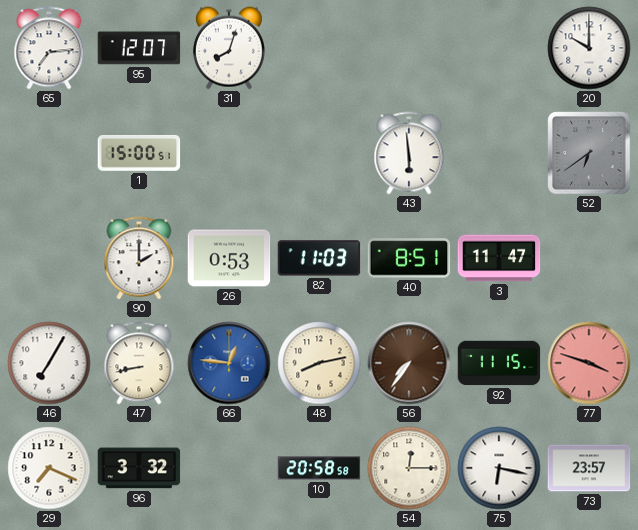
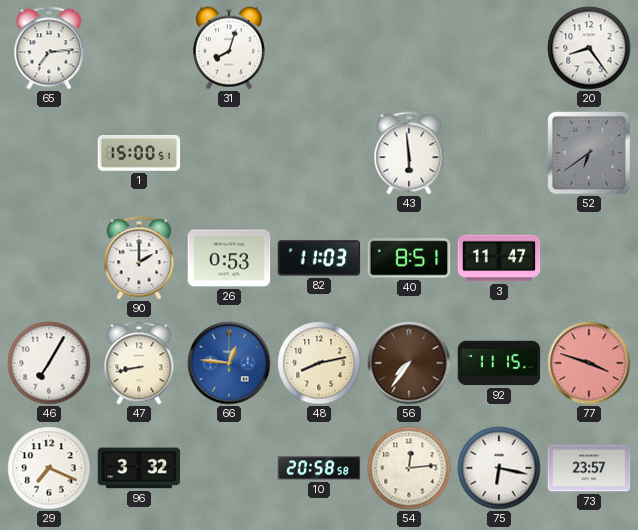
95: 12:07 -> none
20: 10:00 -> 8:24
54: 12:15 -> 12:14
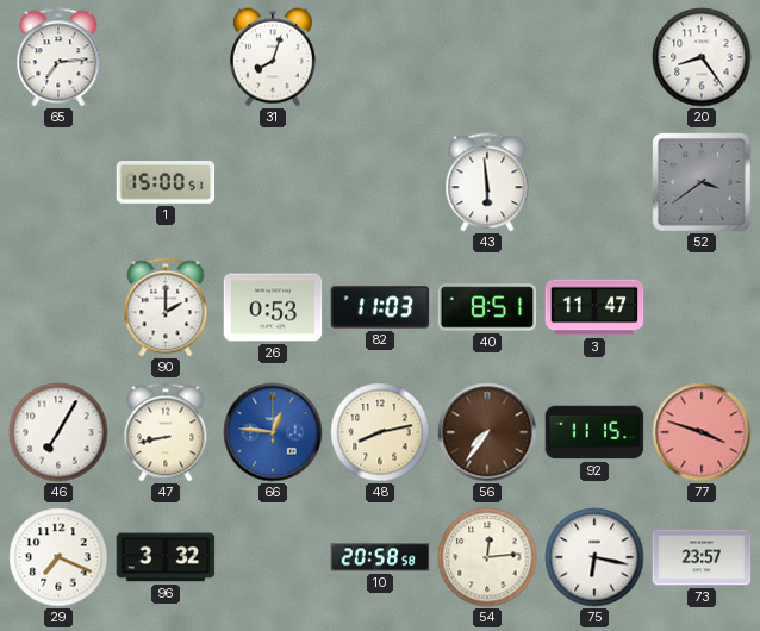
52: 6:39 -> 3:39
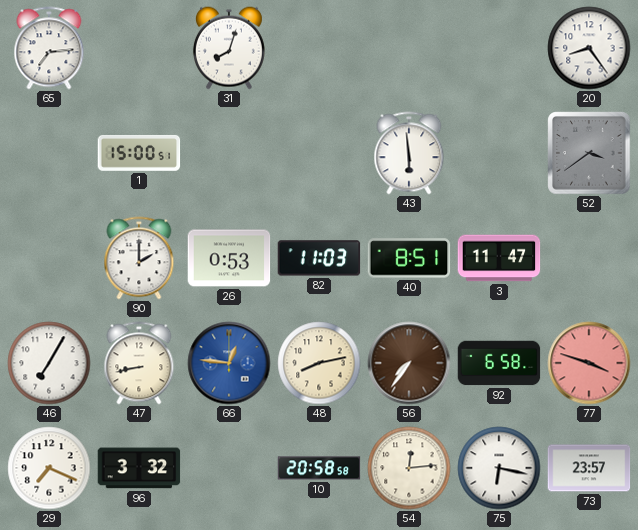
92: 11:15 -> 6:58
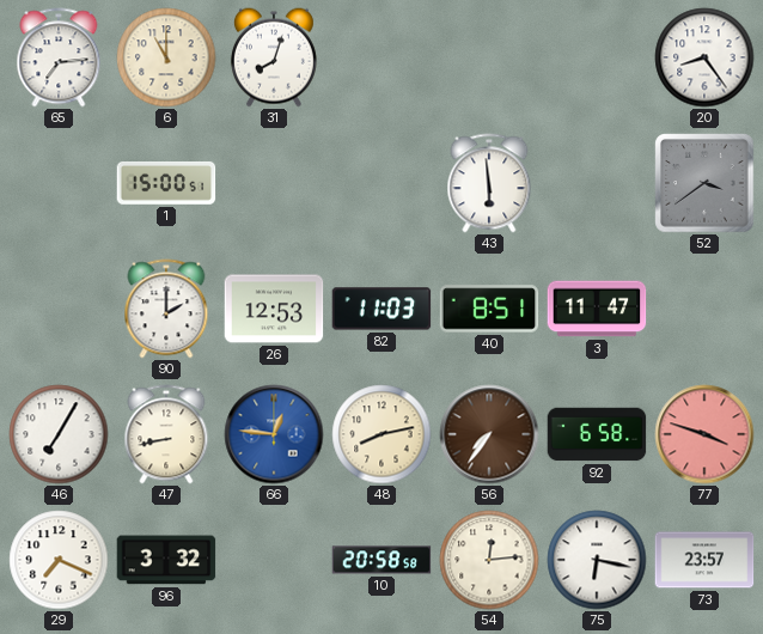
6: none -> 11:00
26: 0:53 -> 12:53
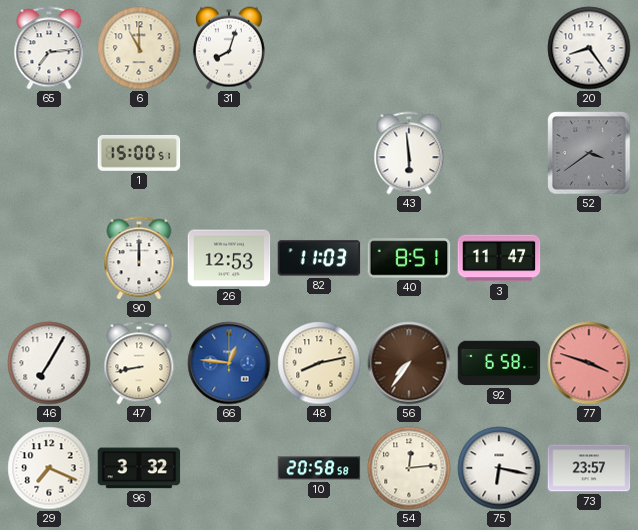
90: 2:00 -> 12:00
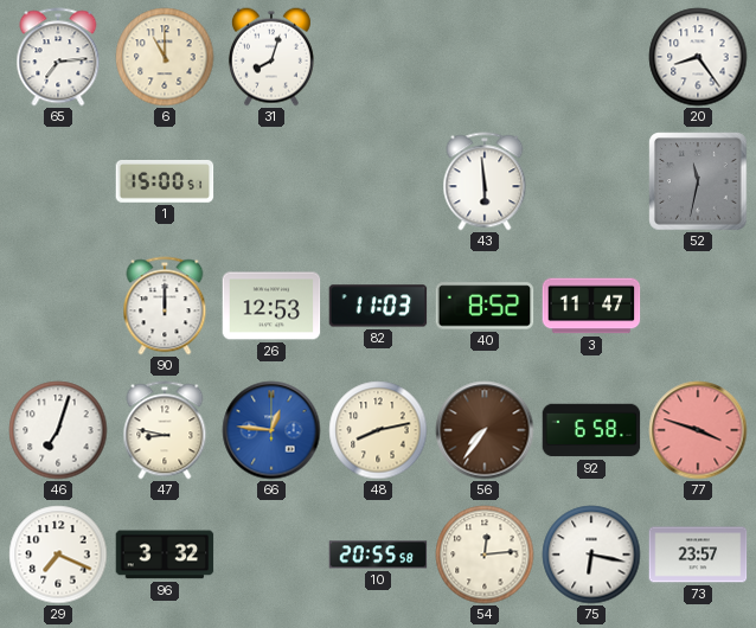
52: 3:39 -> 11:32
40: 8:51 -> 8:52
46: 7:05 -> 7:03
47: 8:43 -> 8:47
10: 20:58 -> 20:55
